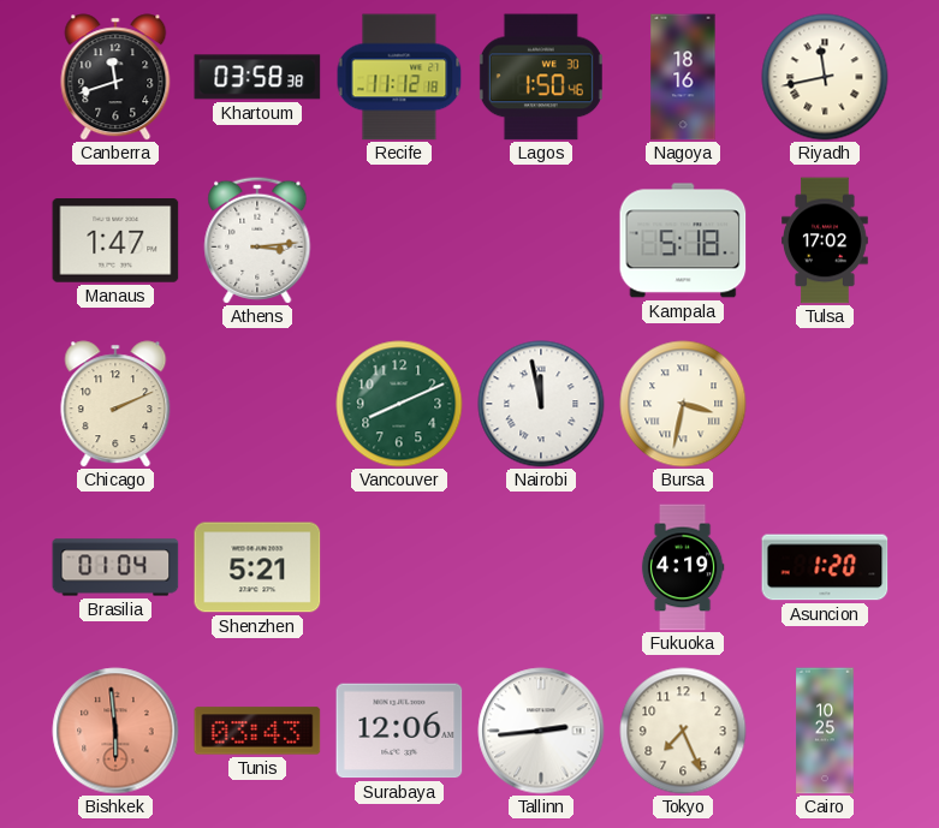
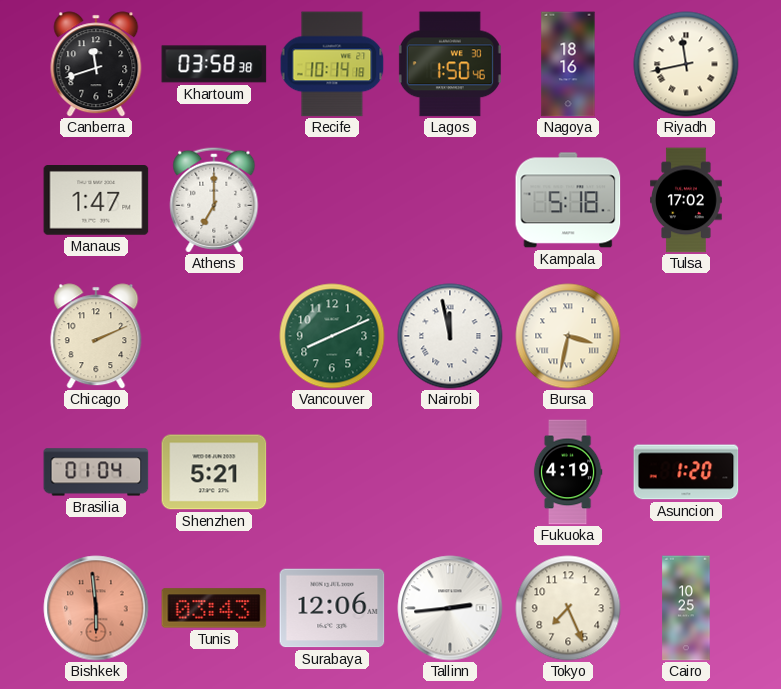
Recife: 11:12 -> 10:14
Athens: 3:14 -> 7:00
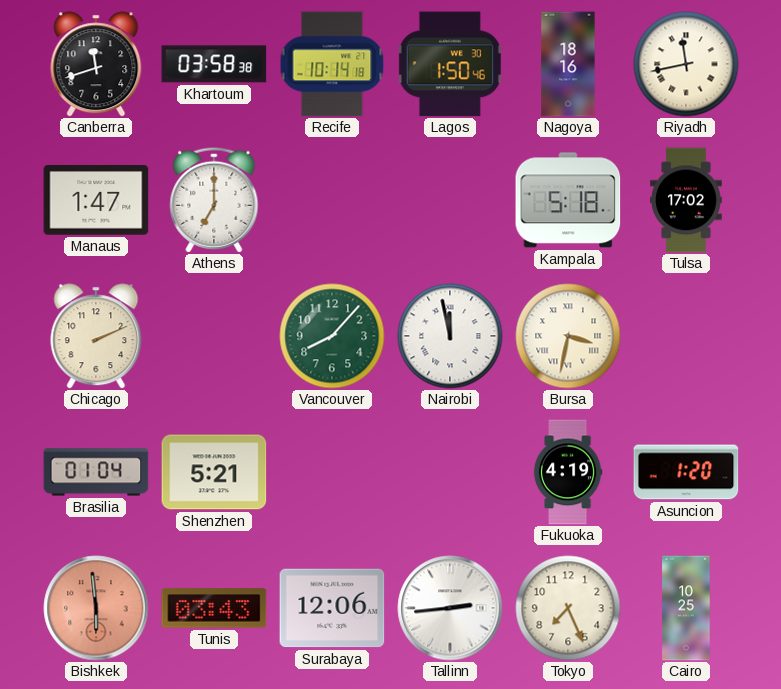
Vancouver: 8:11 -> 8:07
